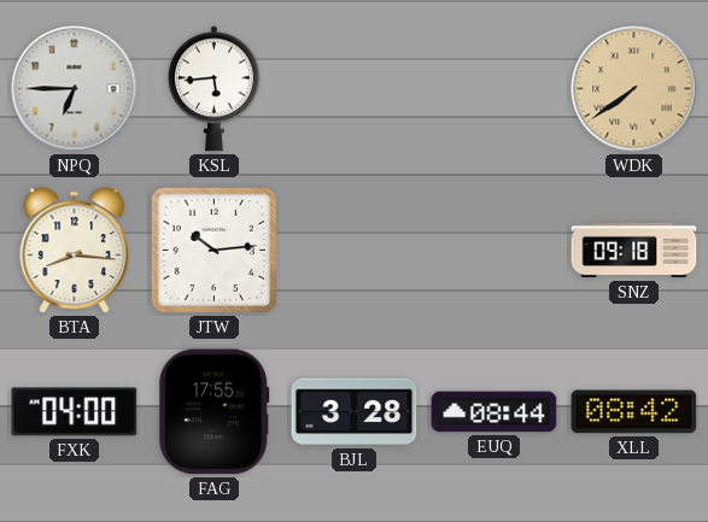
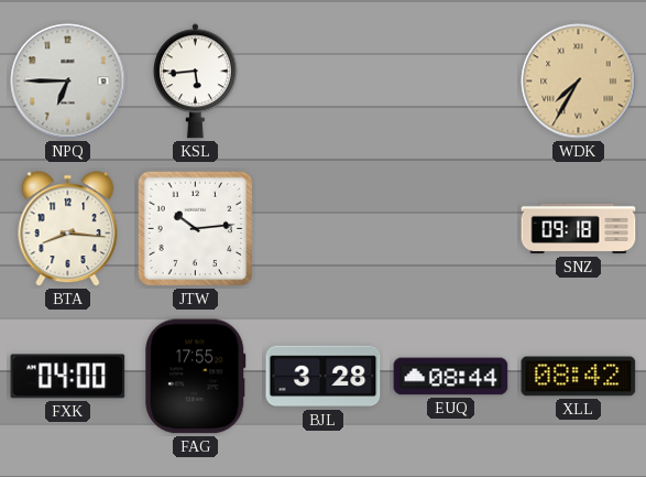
WDK: 7:39 -> 7:35
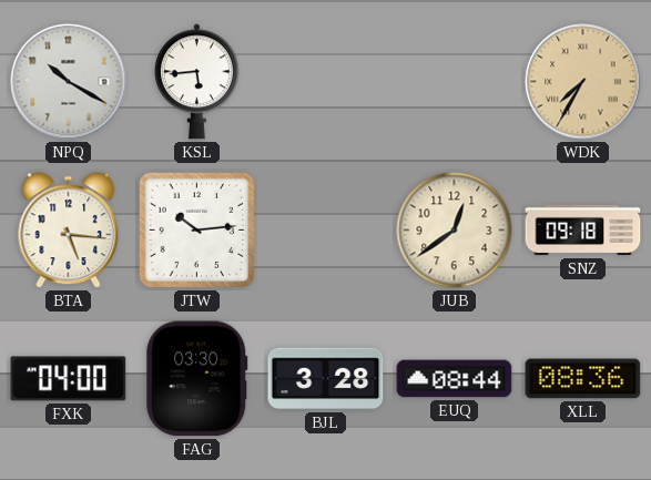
NPQ: 6:45 -> 10:20
BTA: 8:16 -> 5:16
JUB: none -> 12:39
FAG: 17:55 -> 03:30
XLL: 08:42 -> 08:36
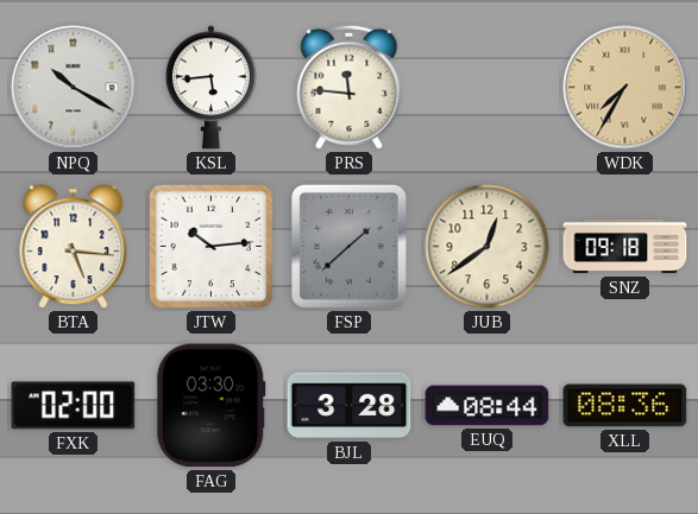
PRS: none -> 11:46
FSP: none -> 1:38
FXK: 04:00 -> 02:00
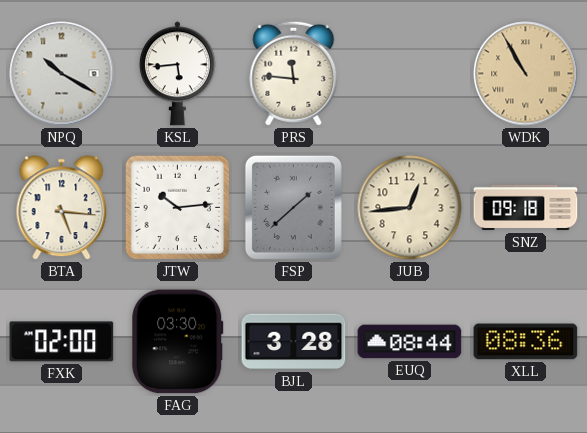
WDK: 7:35 -> 10:55
JUB: 12:39 -> 12:44
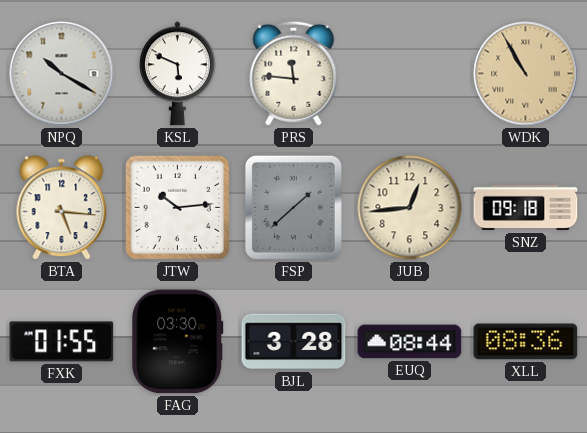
KSL: 5:44 -> 5:49
FXK: 02:00 -> 01:55
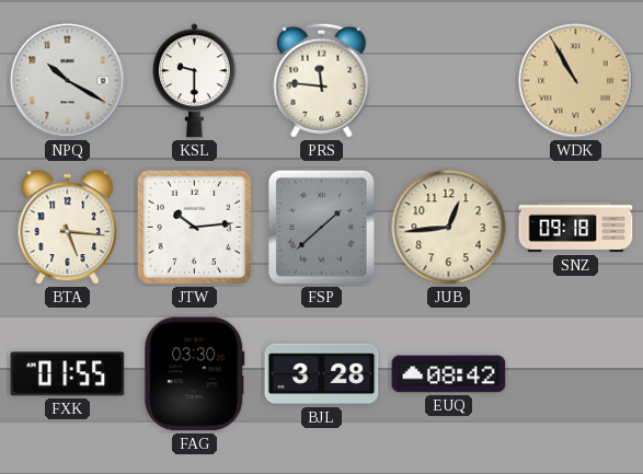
KSL: 5:49 -> 9:30
EUQ: 08:44 -> 08:42
XLL: 08:36 -> none
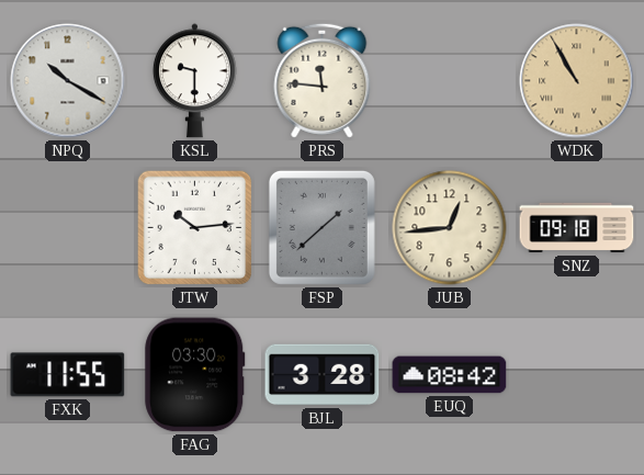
BTA: 5:16 -> none
FXK: 01:55 -> 11:55
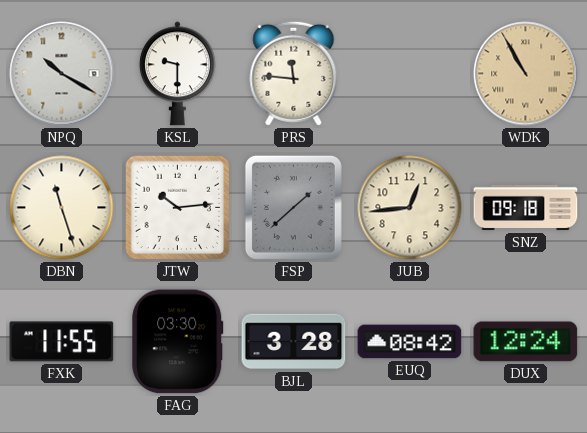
DBN: none -> 11:27
DUX: none -> 12:24
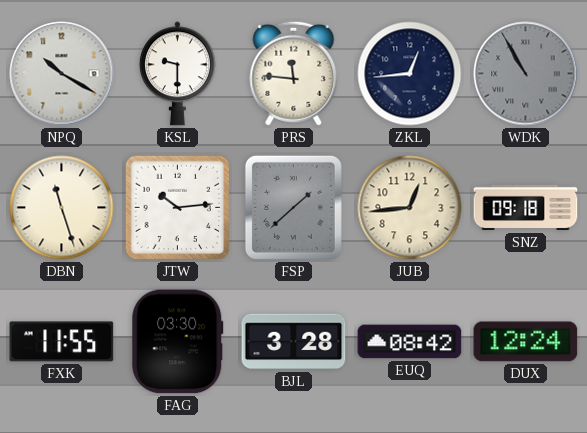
ZKL: none -> 12:44
WDK dial: champagne -> grey
